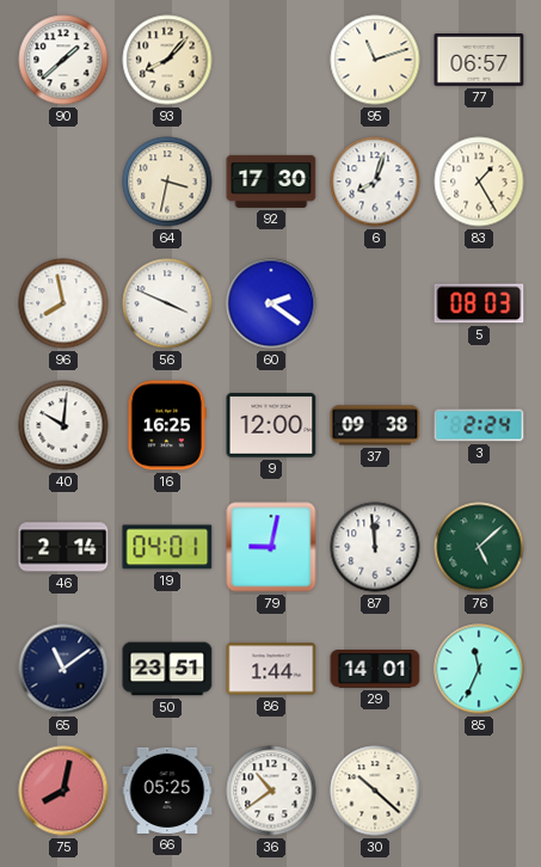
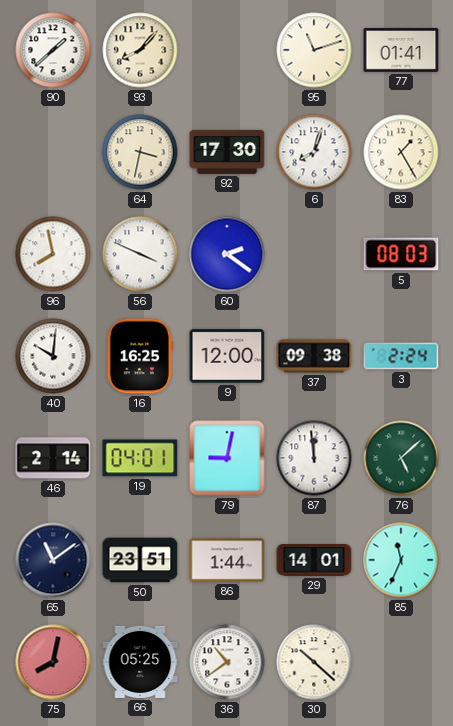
77: 06:57 -> 01:41
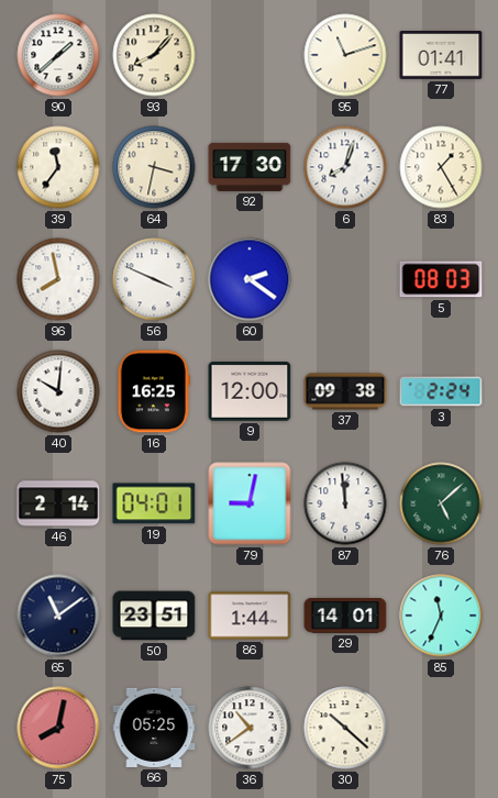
39: none -> 11:36
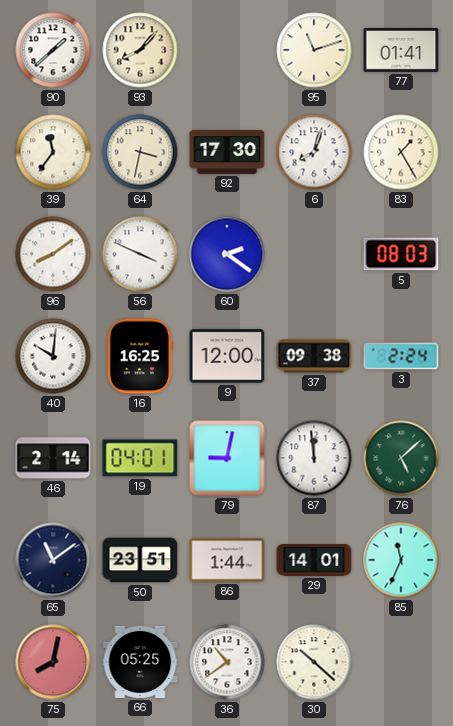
96: 7:58 -> 8:09
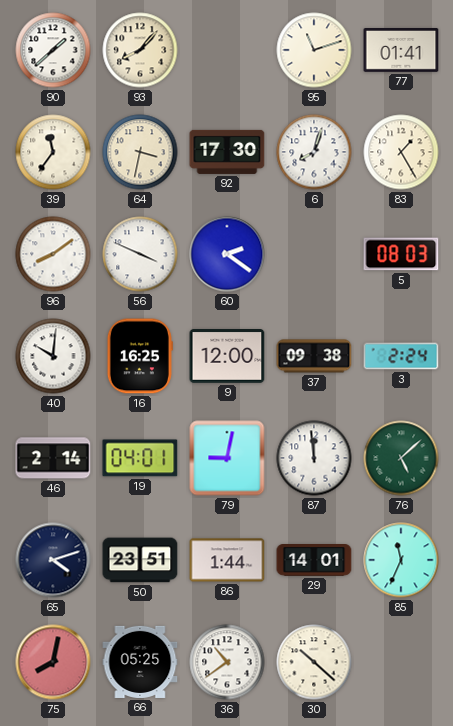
65: 11:09 -> 4:12
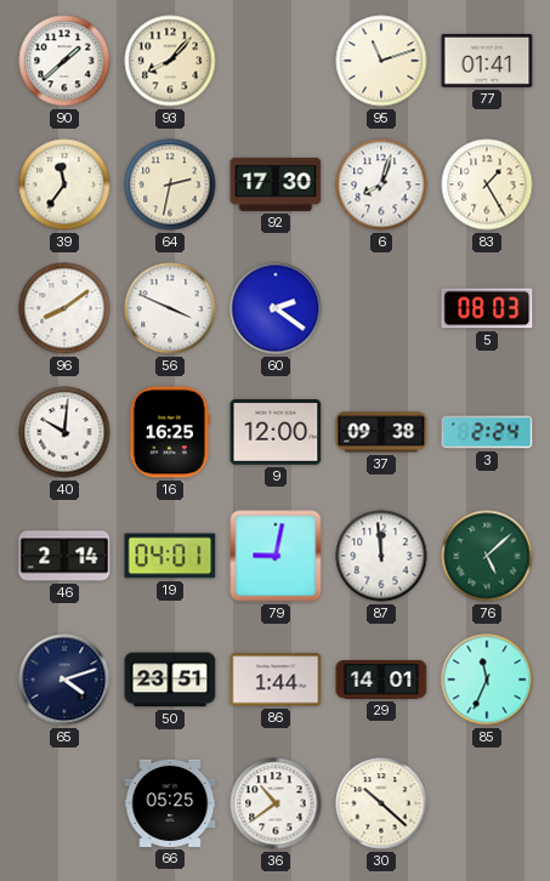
64: 3:32 -> 2:32
75: 8:02 -> none
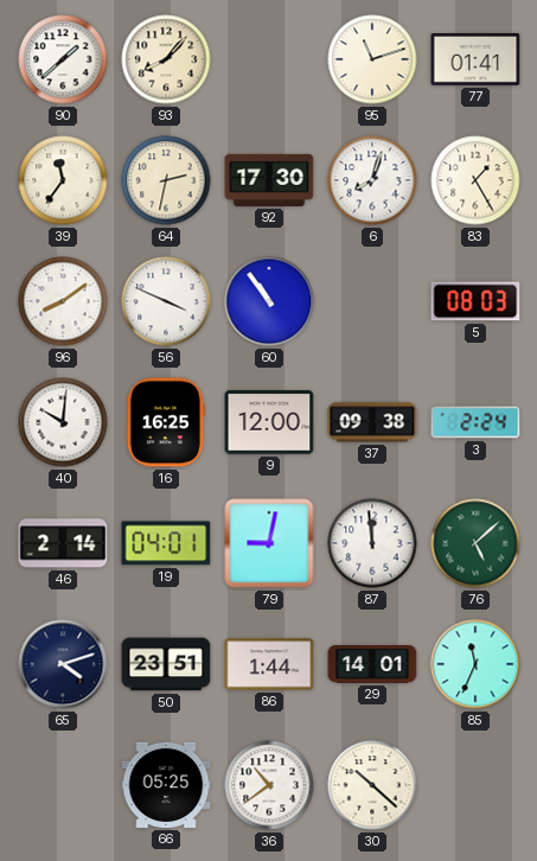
60: 2:21 -> 10:54
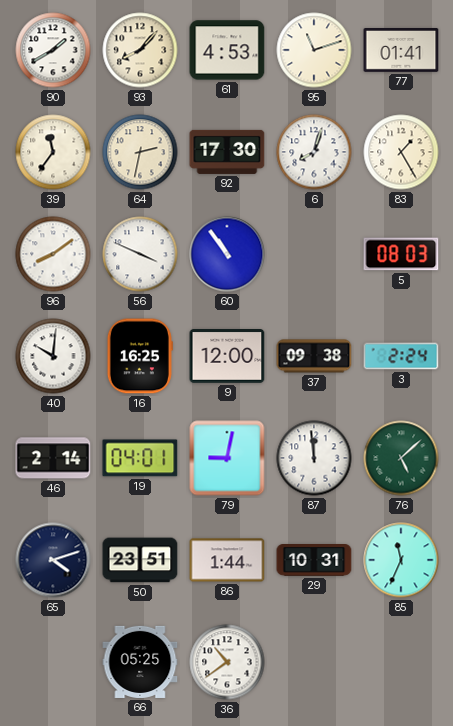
90: 1:38 -> 1:40
61: none -> 4:53
29: 14:01 -> 10:31
30: 10:22 -> none
